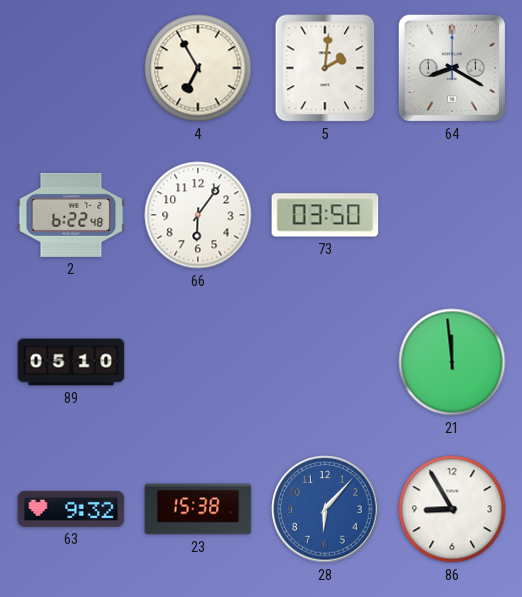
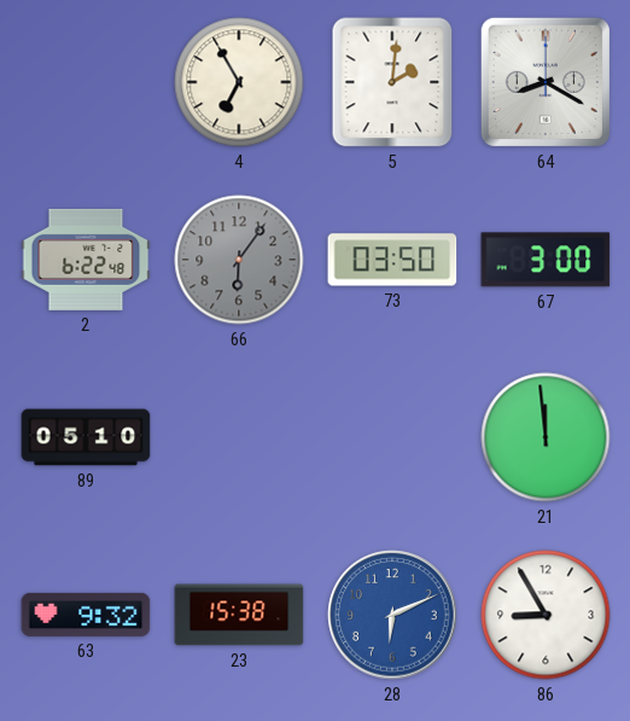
66 dial: white -> grey
67: none -> 3:00
28: 6:07 -> 6:11
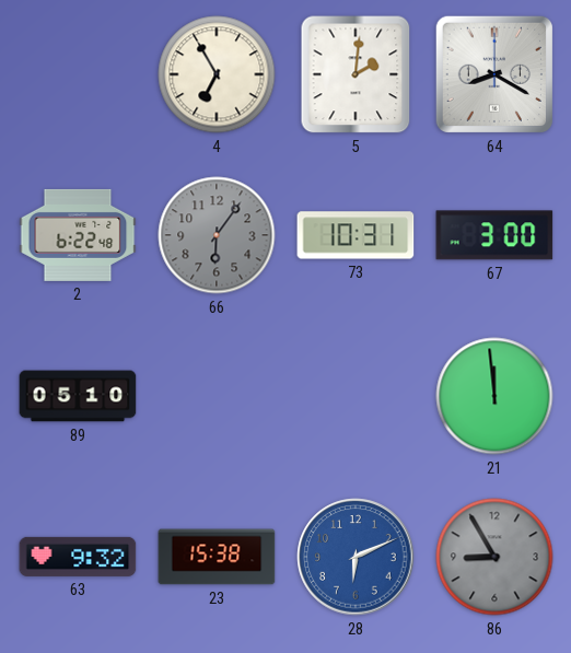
73: 03:50 -> 10:31
86 dial: white -> grey
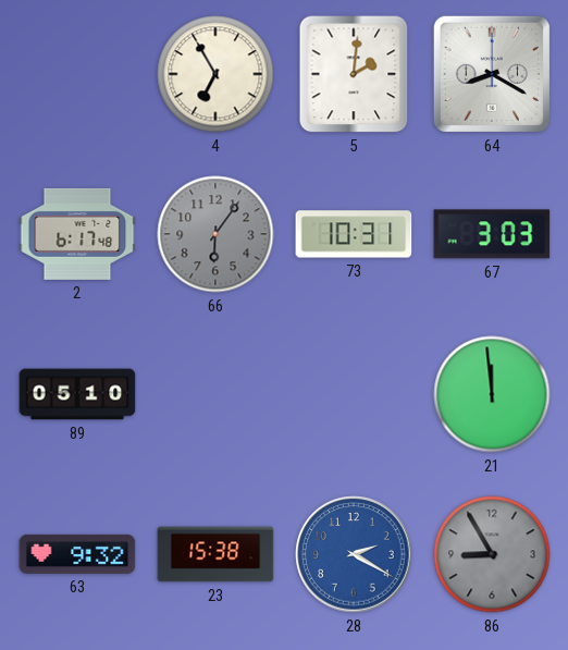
2: 6:22 -> 6:17
67: 3:00 -> 3:03
28: 6:11 -> 2:20
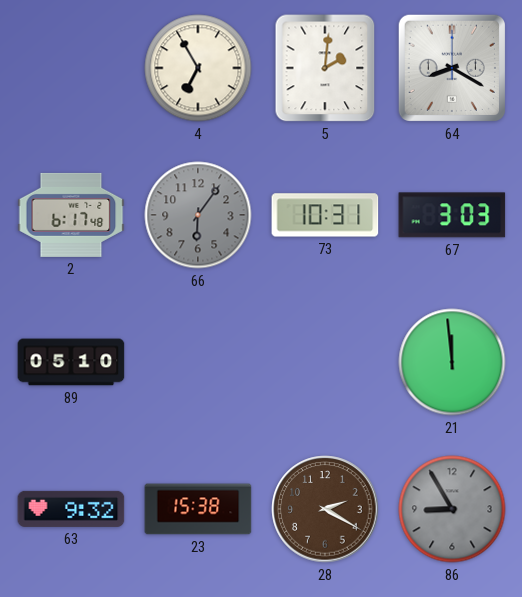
28 dial: blue -> brown
